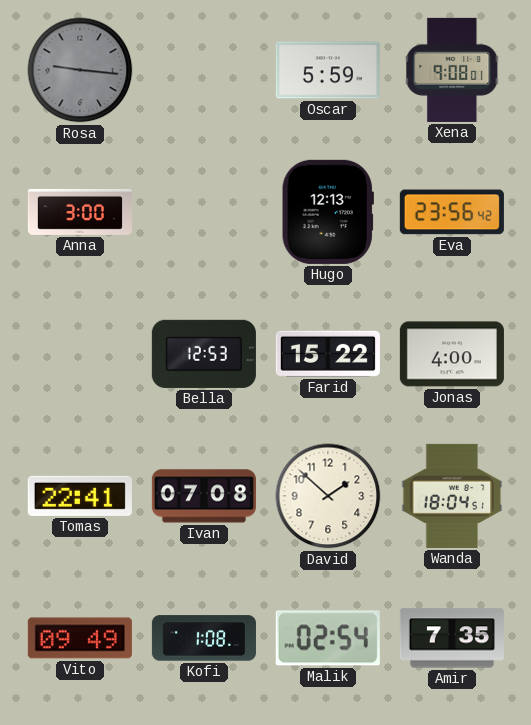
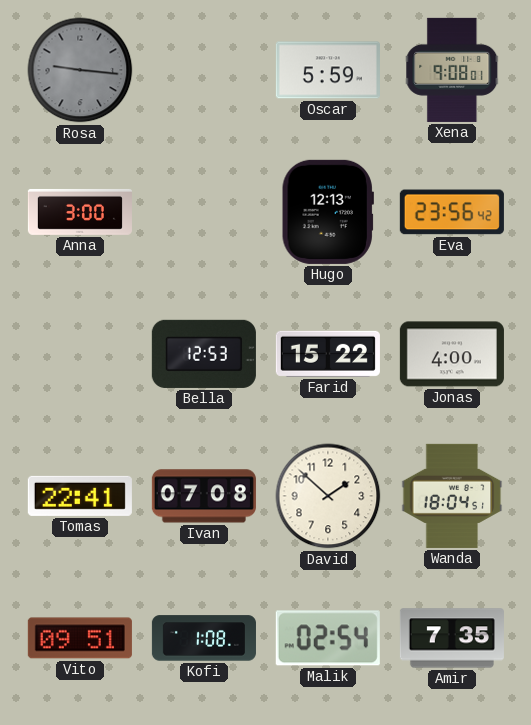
Vito: 09:49 -> 09:51
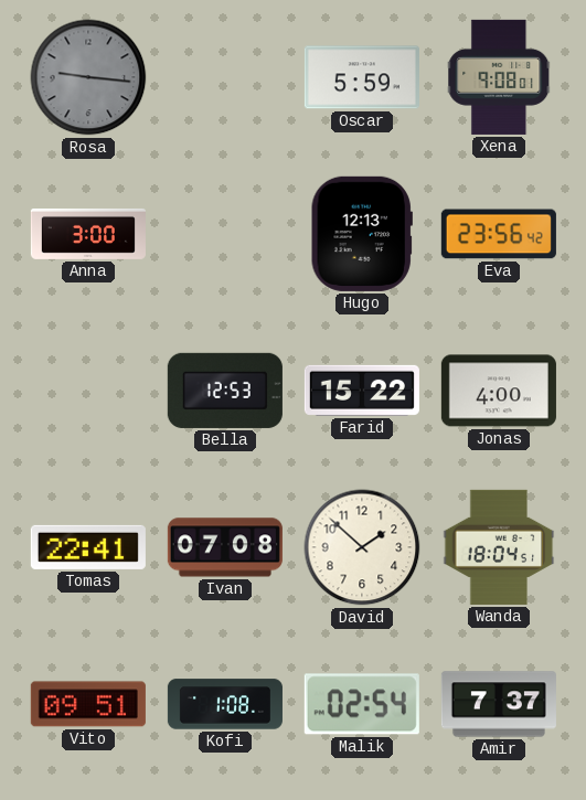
Amir: 7:35 -> 7:37
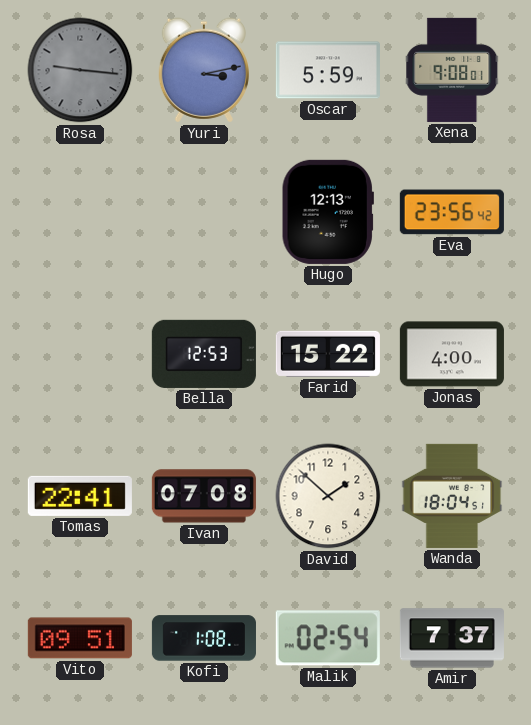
Yuri: none -> 3:13
Anna: 3:00 -> none
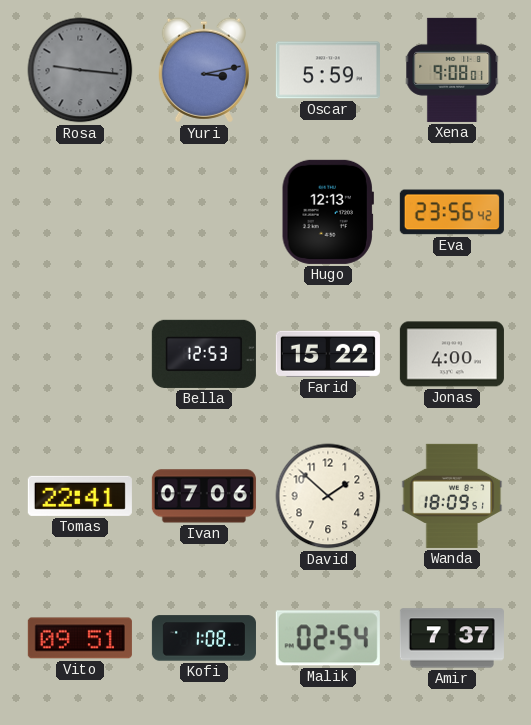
Ivan: 07:08 -> 07:06
Wanda: 18:04 -> 18:09
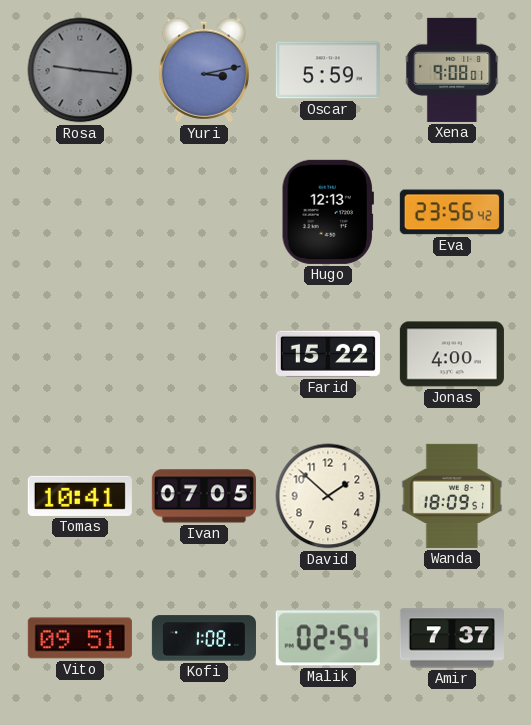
Bella: 12:53 -> none
Tomas: 22:41 -> 10:41
Ivan: 07:06 -> 07:05
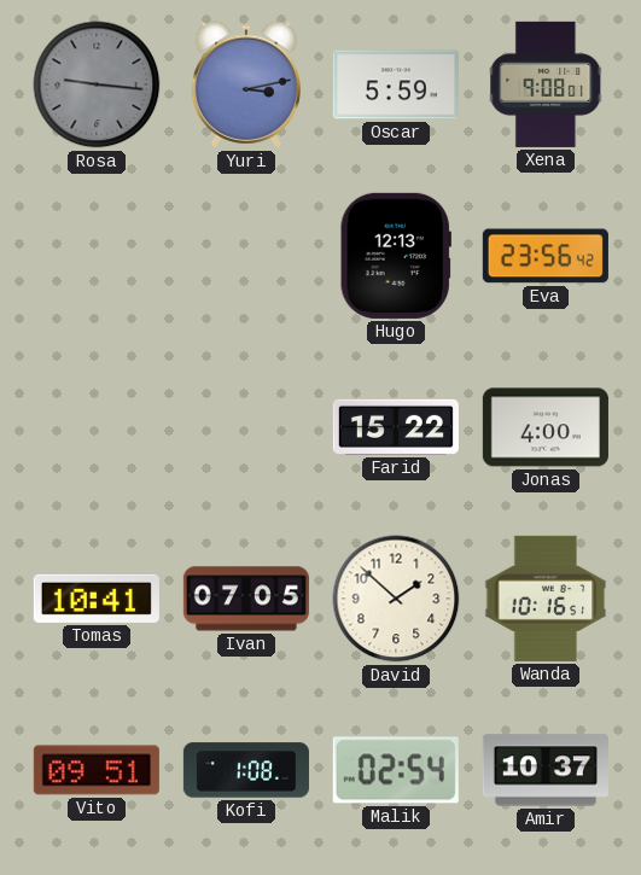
Wanda: 18:09 -> 10:16
Amir: 7:37 -> 10:37
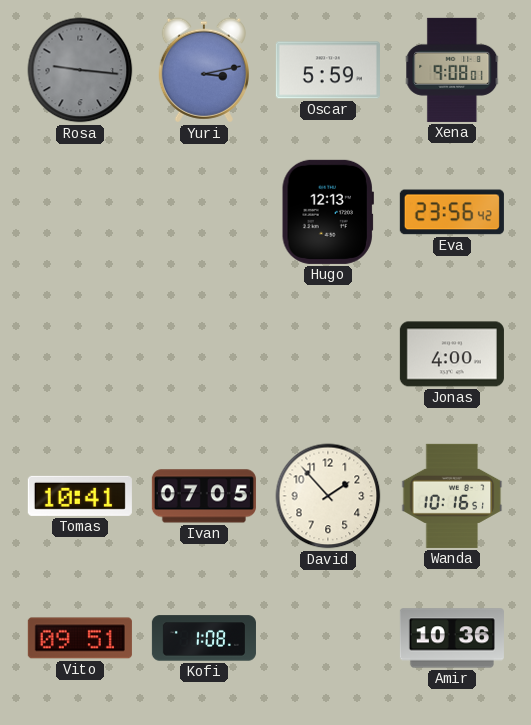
Farid: 15:22 -> none
David: 1:52 -> 1:53
Malik: 02:54 -> none
Amir: 10:37 -> 10:36
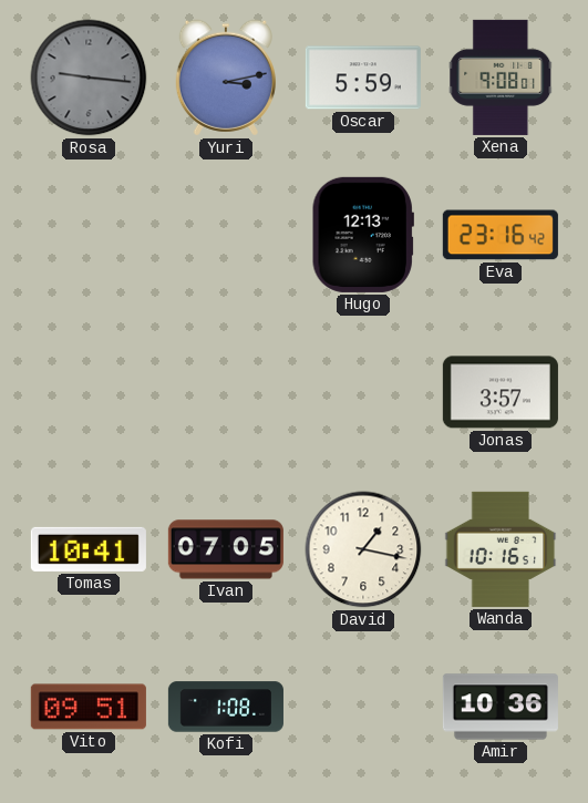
Eva: 23:56 -> 23:16
Jonas: 4:00 -> 3:57
David: 1:53 -> 1:17
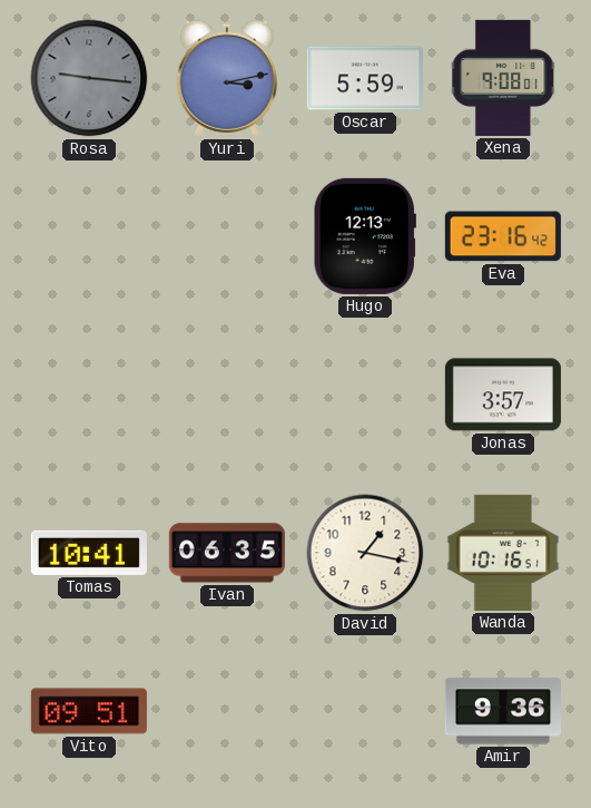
Ivan: 07:05 -> 06:35
Kofi: 1:08 -> none
Amir: 10:36 -> 9:36
